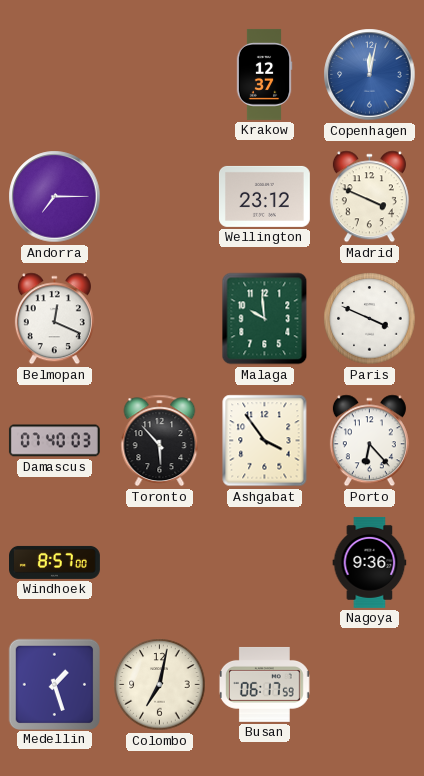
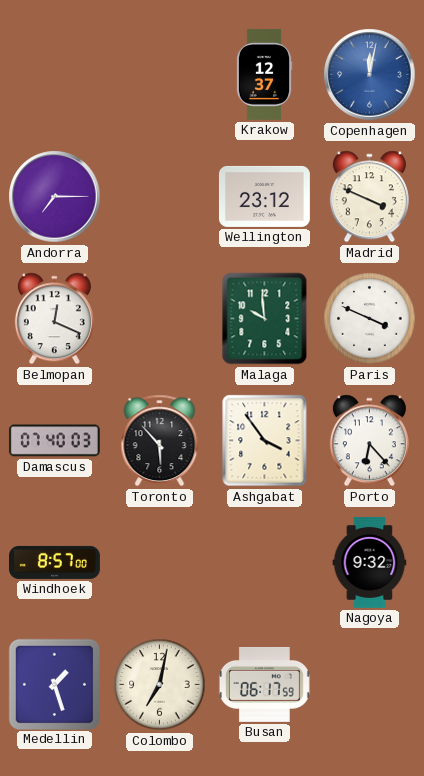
Nagoya: 9:36 -> 9:32
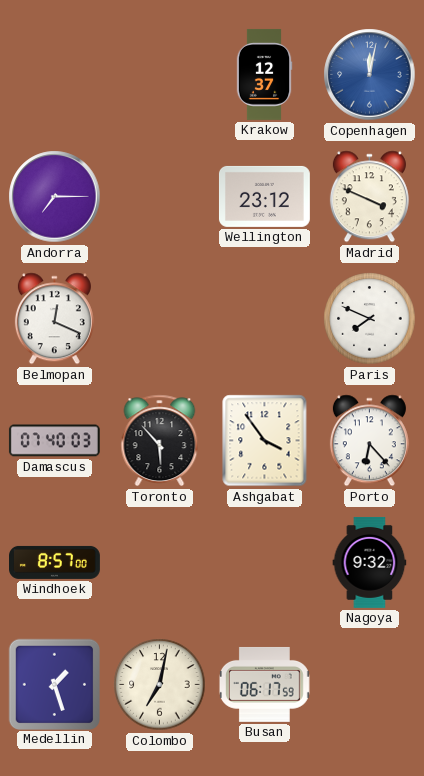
Malaga: 9:59 -> none
Paris: 3:49 -> 7:49
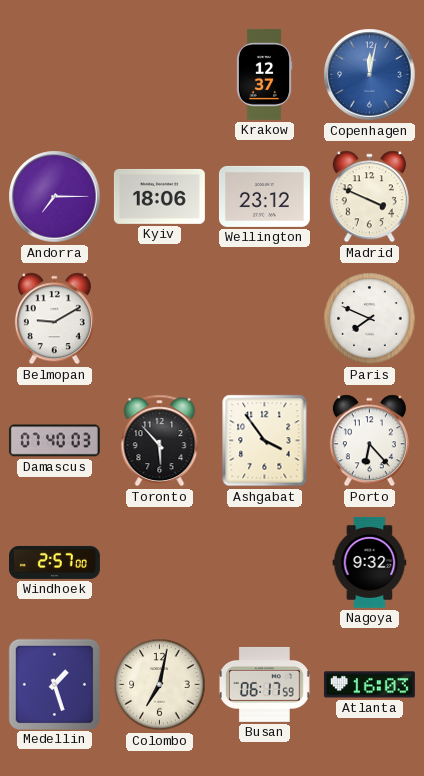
Kyiv: none -> 18:06
Belmopan: 12:19 -> 9:10
Windhoek: 8:57 -> 2:57
Atlanta: none -> 16:03
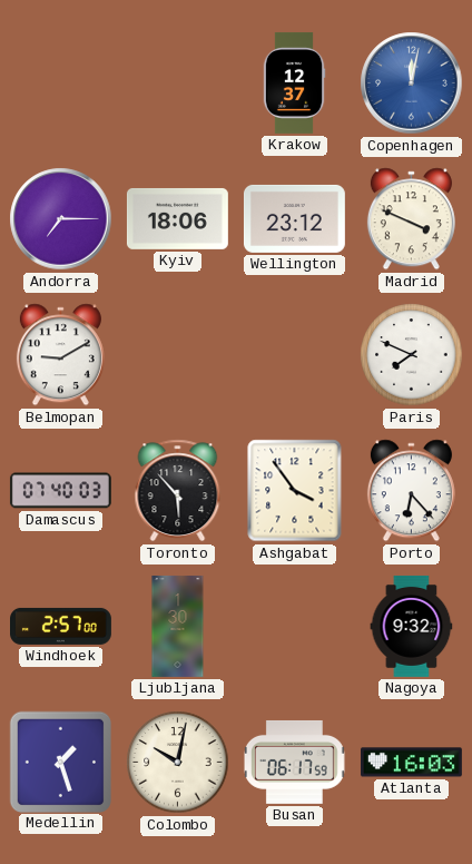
Ljubljana: none -> 1:30
Colombo: 7:02 -> 10:02
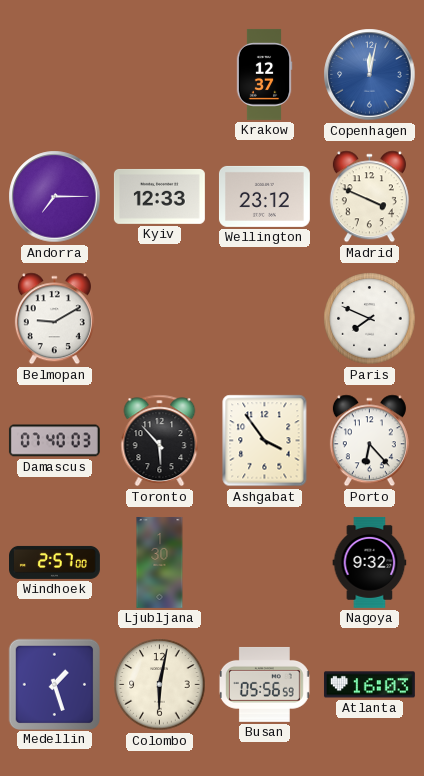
Kyiv: 18:06 -> 12:33
Colombo: 10:02 -> 6:02
Busan: 06:17 -> 05:56
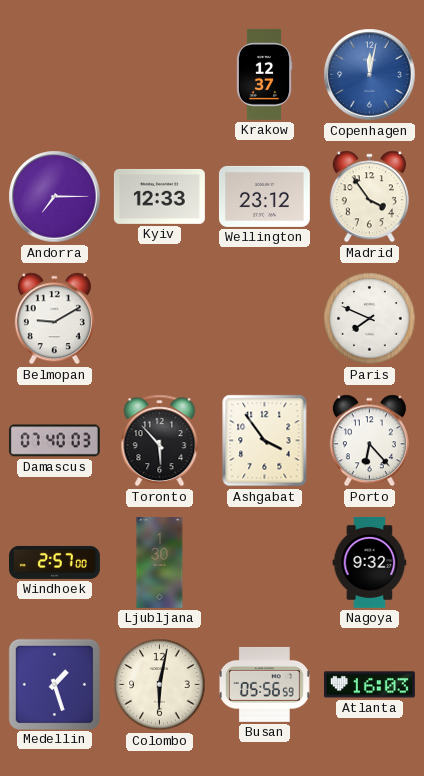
Madrid: 3:49 -> 3:54
